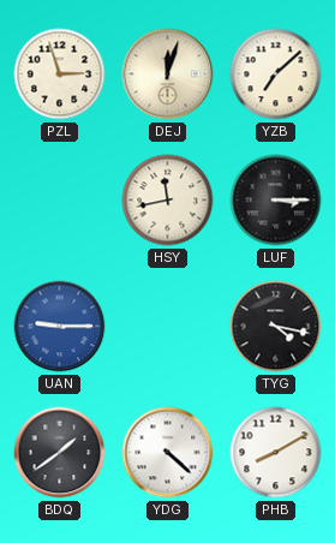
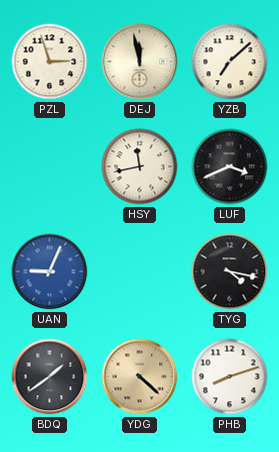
DEJ: 12:03 -> 11:58
LUF: 3:15 -> 3:41
UAN: 9:15 -> 9:04
YDG dial: white -> champagne
PHB: 8:10 -> 8:12
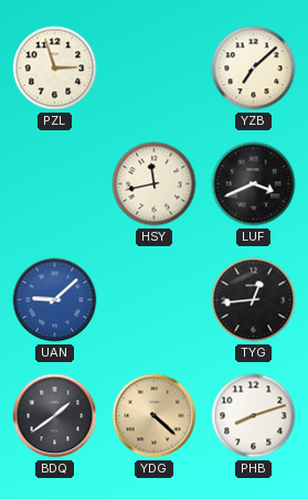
DEJ: 11:58 -> none
UAN: 9:04 -> 9:08
TYG: 4:17 -> 12:44
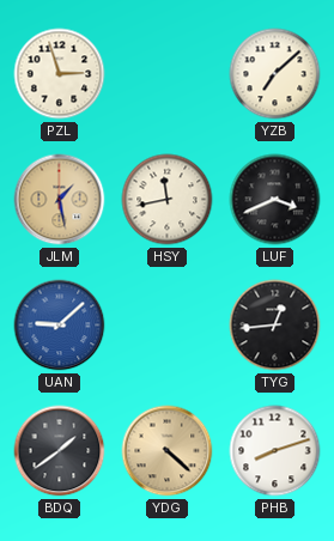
JLM: none -> 1:28
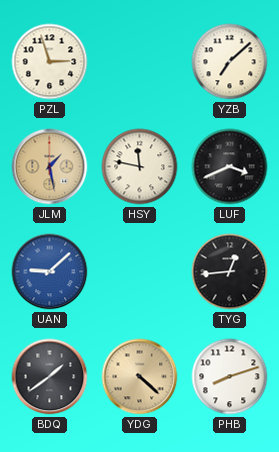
HSY: 11:43 -> 11:47
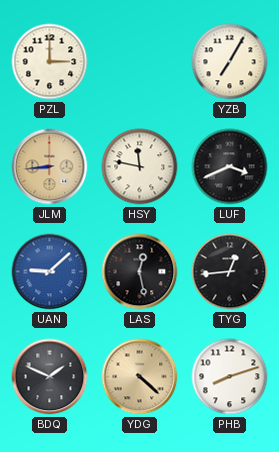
PZL: 2:57 -> 3:00
YZB: 7:08 -> 7:05
JLM: 1:28 -> 8:44
LAS: none -> 12:28
BDQ: 1:39 -> 1:49
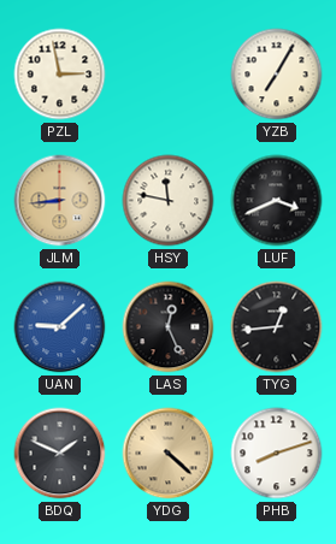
PZL: 3:00 -> 2:58
LAS: 12:28 -> 12:26
